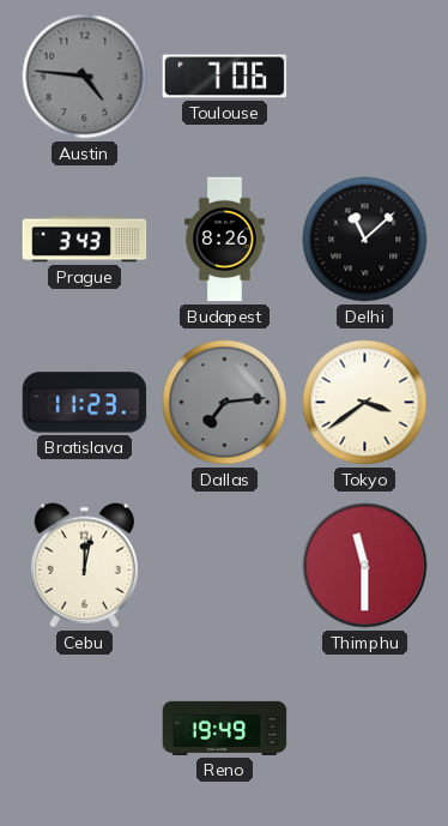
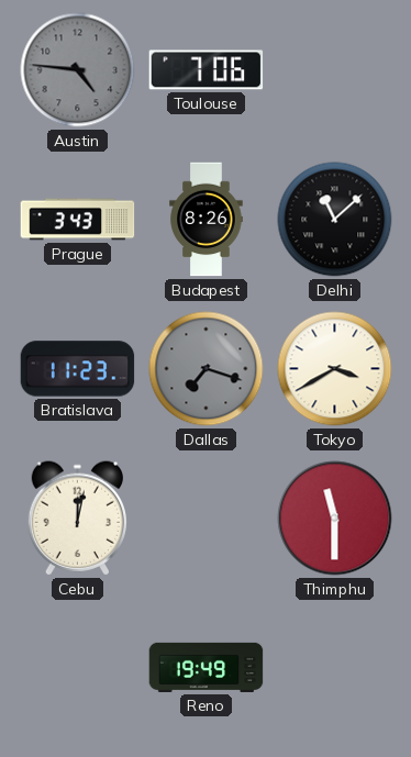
Dallas: 7:14 -> 7:18
Tokyo: 3:39 -> 3:40
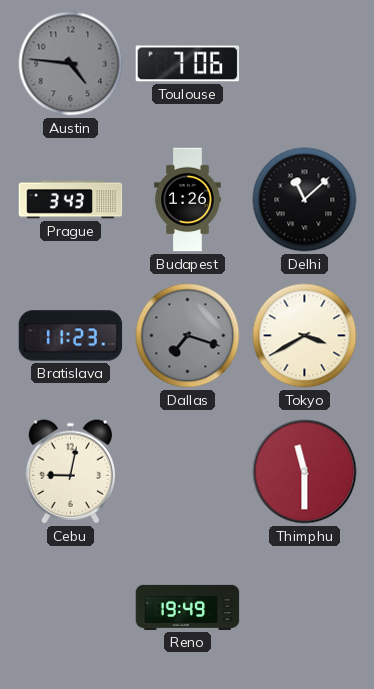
Budapest: 8:26 -> 1:26
Cebu: 12:02 -> 9:02
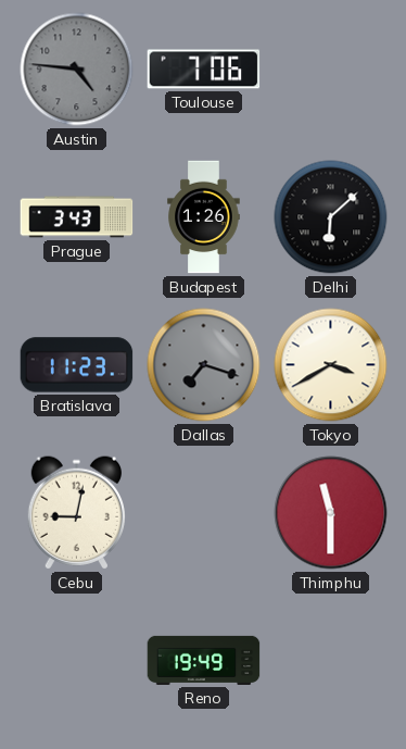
Delhi: 11:08 -> 6:08
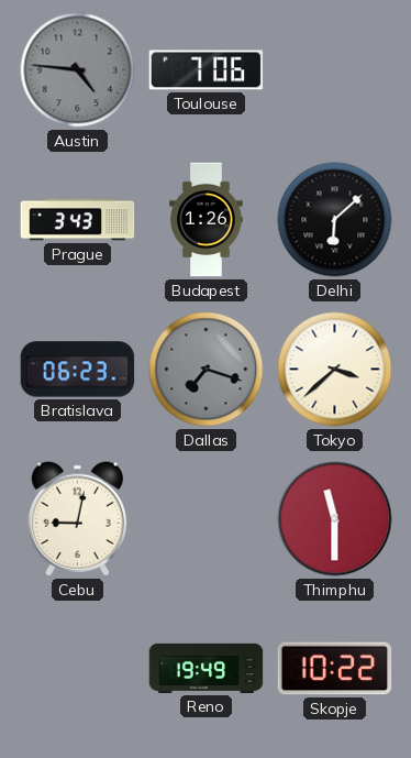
Bratislava: 11:23 -> 06:23
Tokyo: 3:40 -> 3:38
Skopje: none -> 10:22
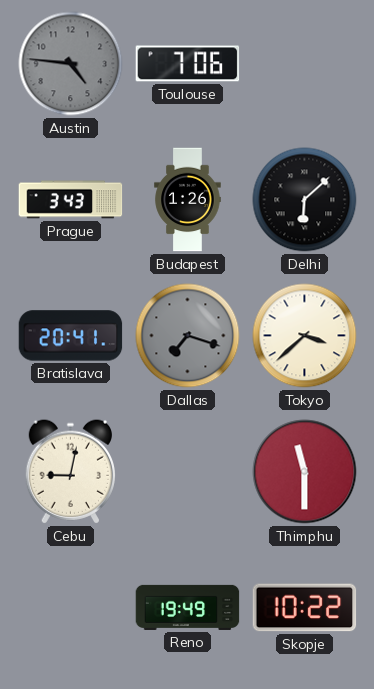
Bratislava: 06:23 -> 20:41
